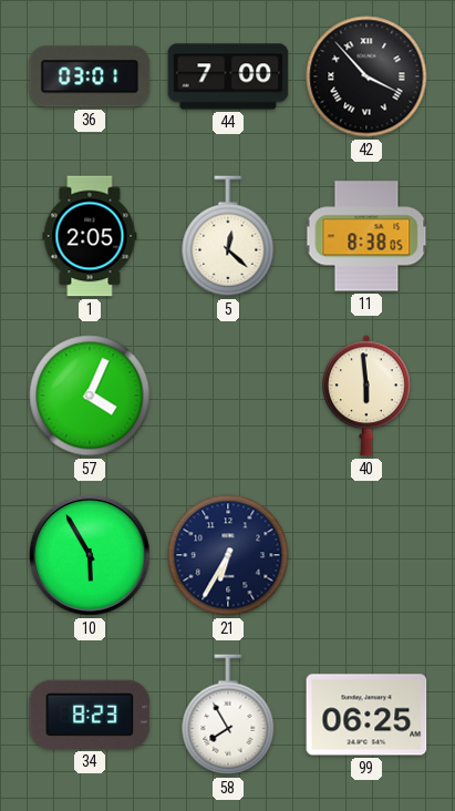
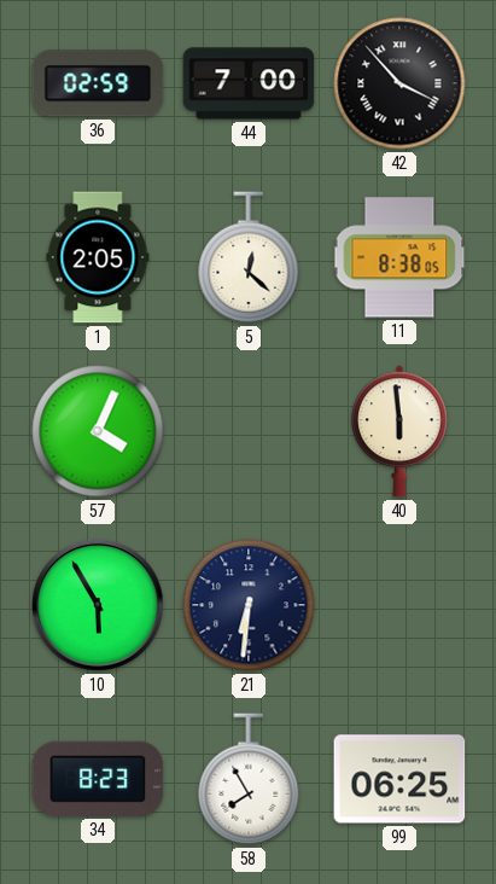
36: 03:01 -> 02:59
21: 6:35 -> 6:31
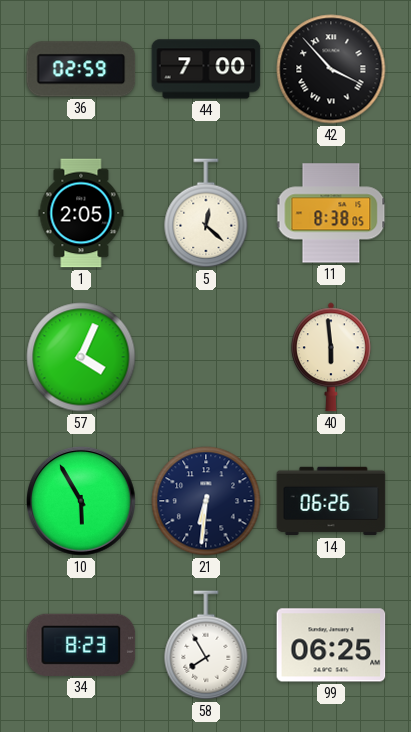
14: none -> 06:26
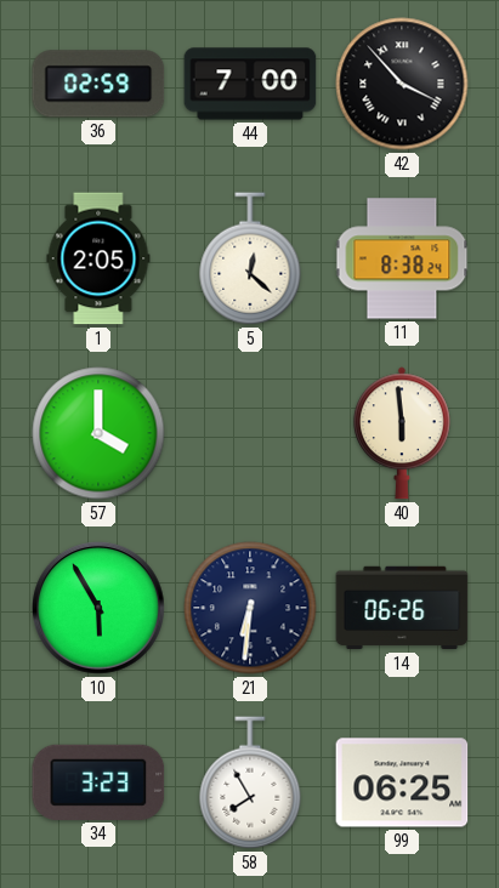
11: 8:38:05 -> 8:38:24
57: 4:04 -> 4:00
34: 8:23 -> 3:23
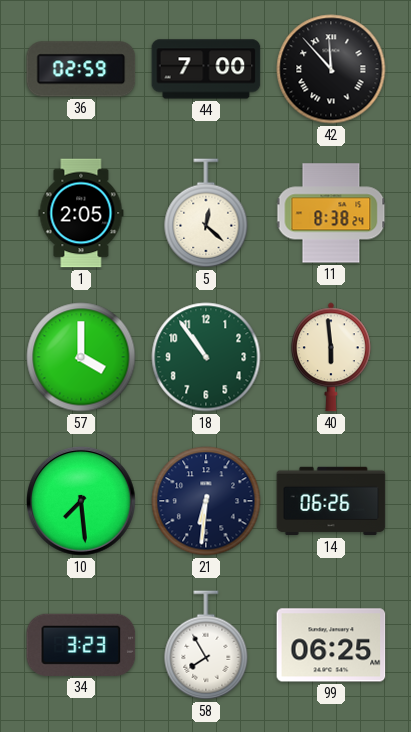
42: 3:53 -> 11:53
18: none -> 10:54
10: 5:55 -> 7:29
